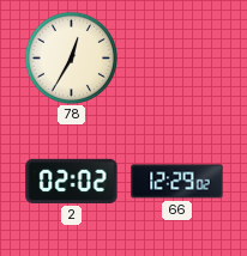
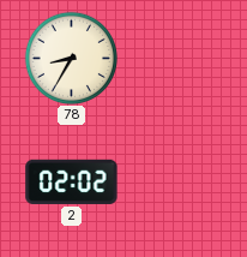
78: 12:35 -> 8:35
66: 12:29 -> none
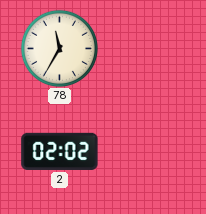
78: 8:35 -> 11:35
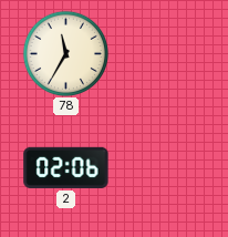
2: 02:02 -> 02:06
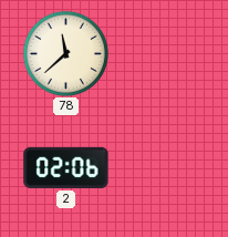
78: 11:35 -> 11:38
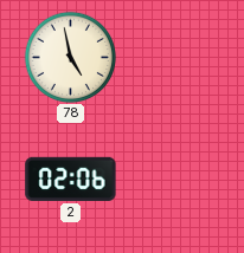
78: 11:38 -> 4:58
